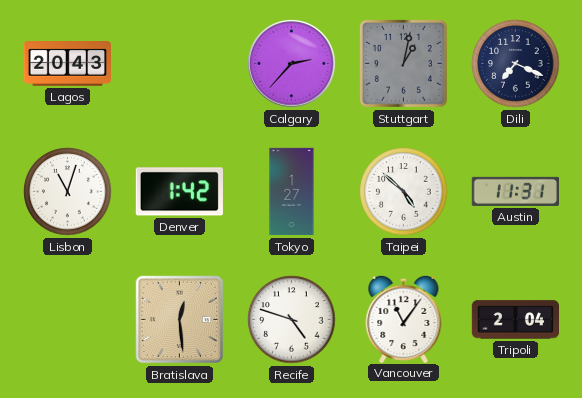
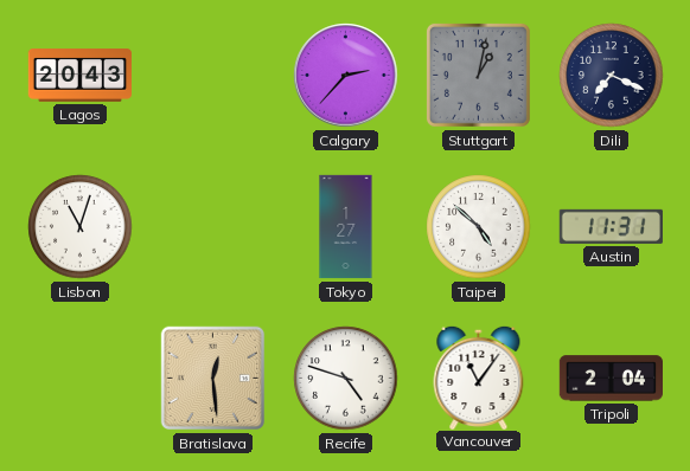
Denver: 1:42 -> none
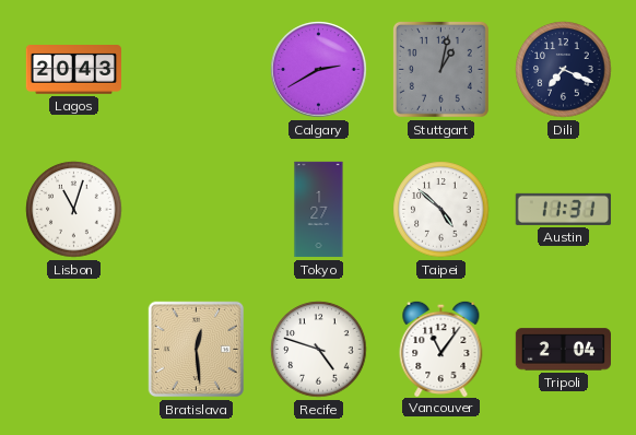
Calgary: 2:37 -> 2:40
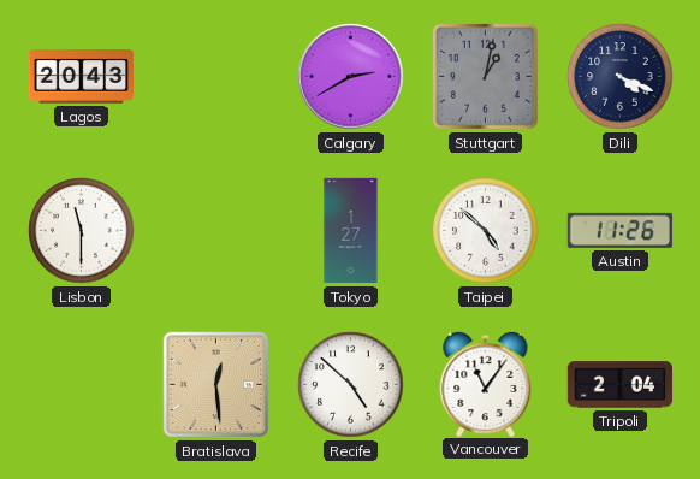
Dili: 7:19 -> 4:19
Lisbon: 11:03 -> 11:30
Austin: 11:31 -> 11:26
Recife: 4:48 -> 4:52
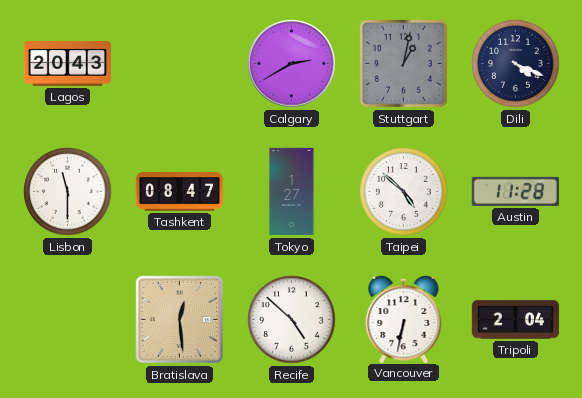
Tashkent: none -> 08:47
Austin: 11:26 -> 11:28
Vancouver: 11:06 -> 6:32
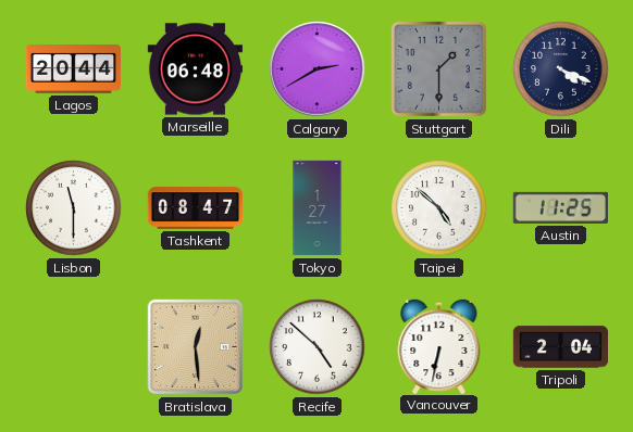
Lagos: 20:43 -> 20:44
Marseille: none -> 06:48
Stuttgart: 1:02 -> 1:30
Austin: 11:28 -> 11:25
